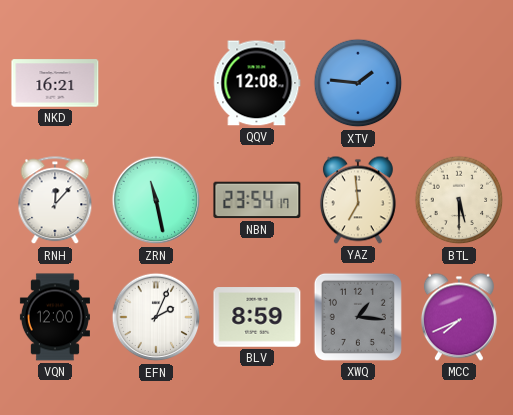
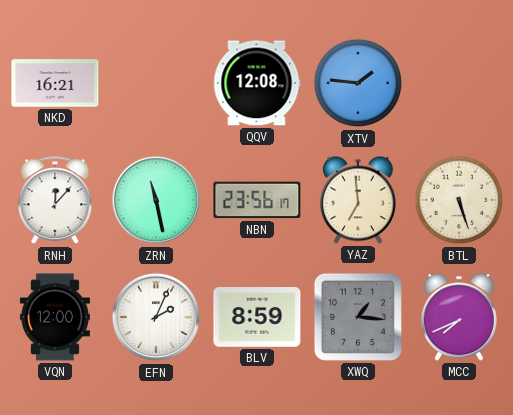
NBN: 23:54 -> 23:56
BTL: 5:30 -> 5:27
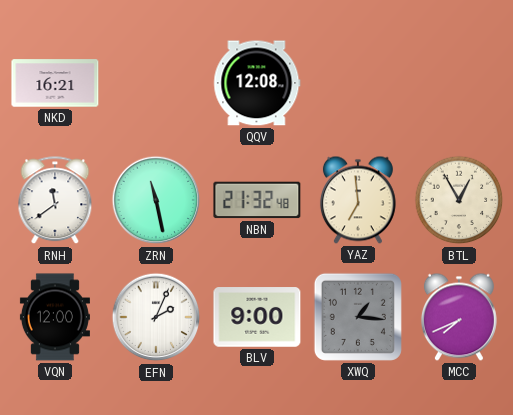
XTV: 1:46 -> none
RNH: 12:07 -> 11:39
NBN: 23:56 -> 21:32
BTL: 5:27 -> 12:55
BLV: 8:59 -> 9:00
